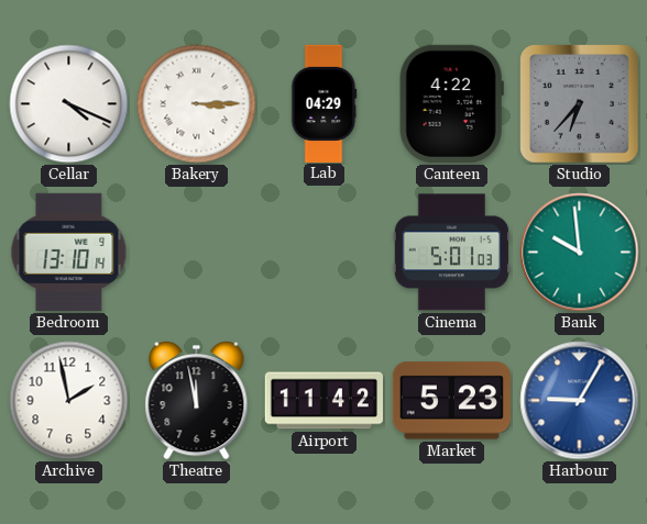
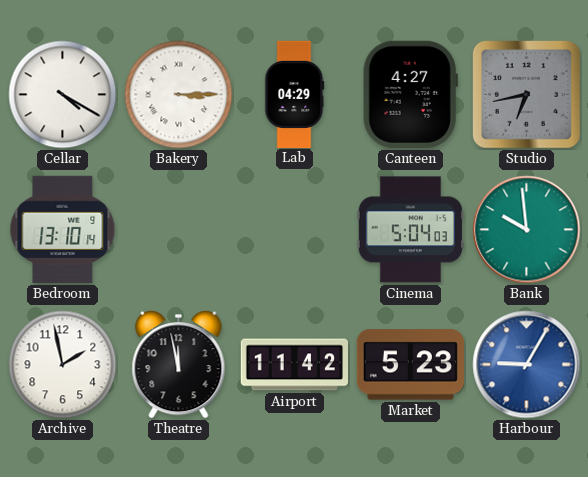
Cellar: 4:19 -> 4:20
Canteen: 4:22 -> 4:27
Studio: 6:37 -> 6:43
Cinema: 5:01 -> 5:04
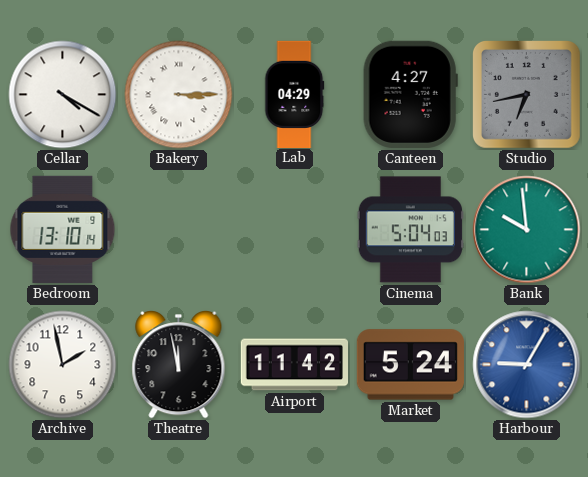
Market: 5:23 -> 5:24
